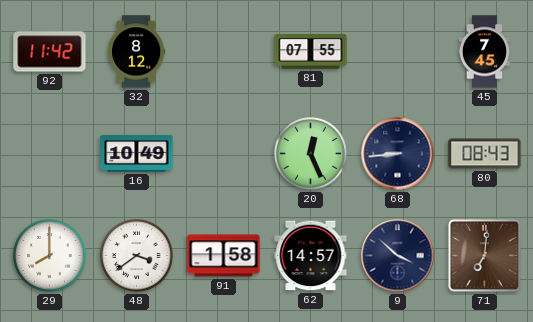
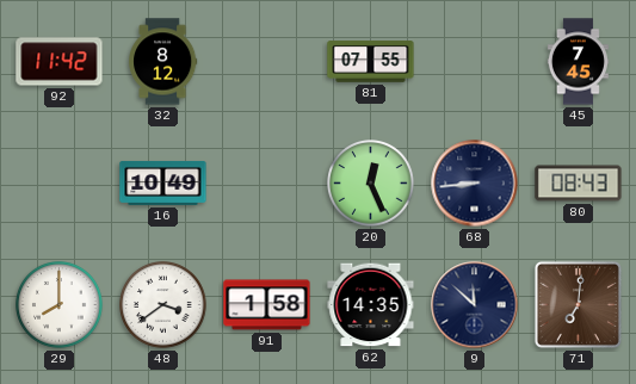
62: 14:57 -> 14:35
9: 3:52 -> 11:52
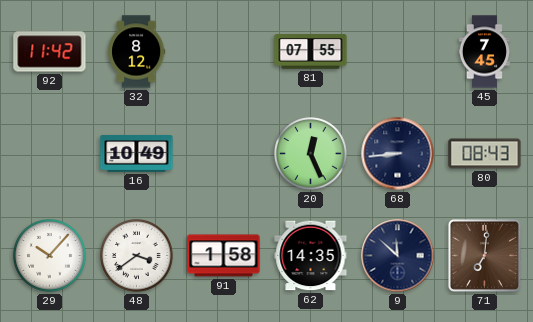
29: 8:00 -> 10:07
